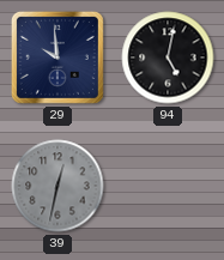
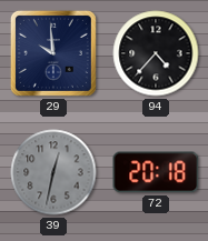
94: 5:02 -> 4:37
72: none -> 20:18
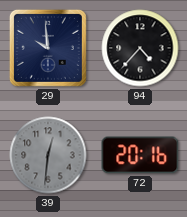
39: 12:32 -> 12:31
72: 20:18 -> 20:16
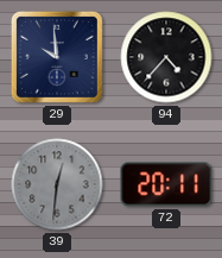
72: 20:16 -> 20:11
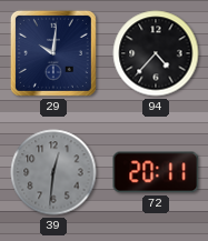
29: 9:59 -> 10:01
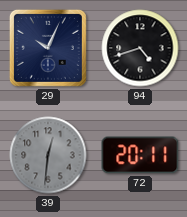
29: 10:01 -> 10:04
94: 4:37 -> 4:42
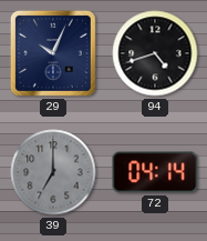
39: 12:31 -> 7:00
72: 20:11 -> 04:14
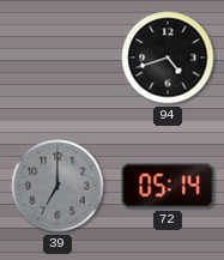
29: 10:04 -> none
72: 04:14 -> 05:14
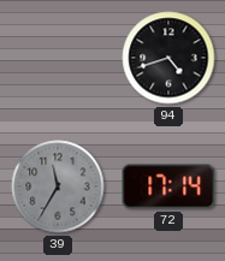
39: 7:00 -> 11:35
72: 05:14 -> 17:14
